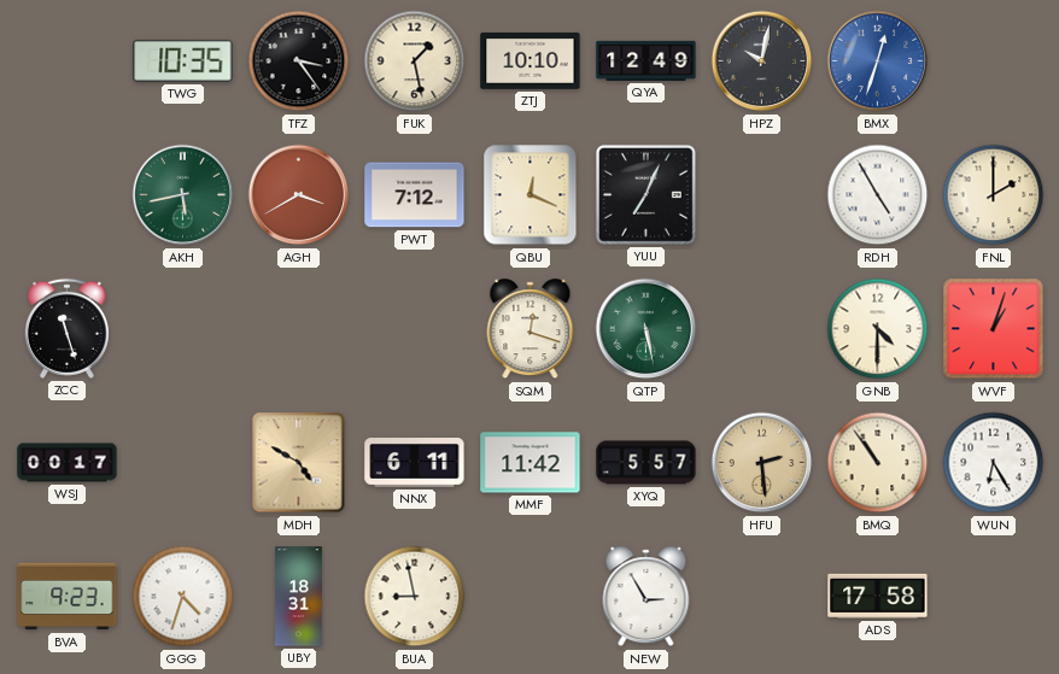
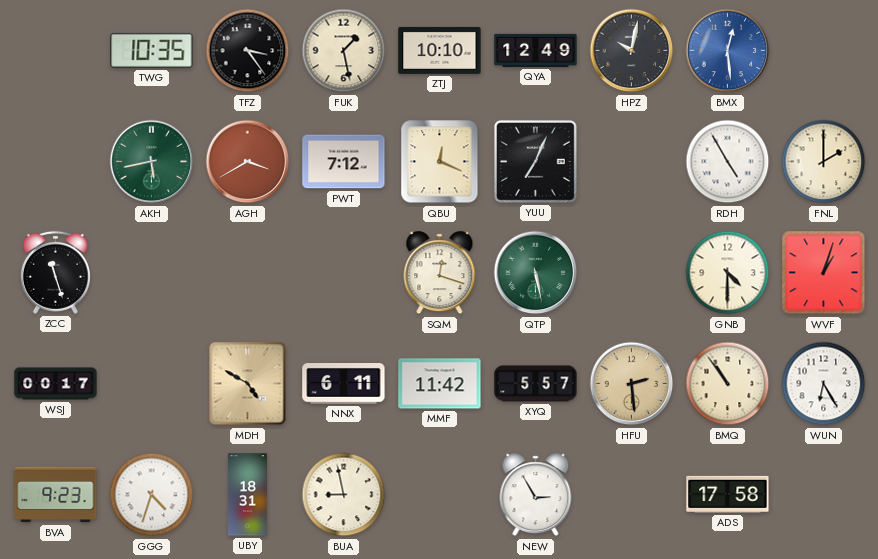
BMX: 12:33 -> 12:29
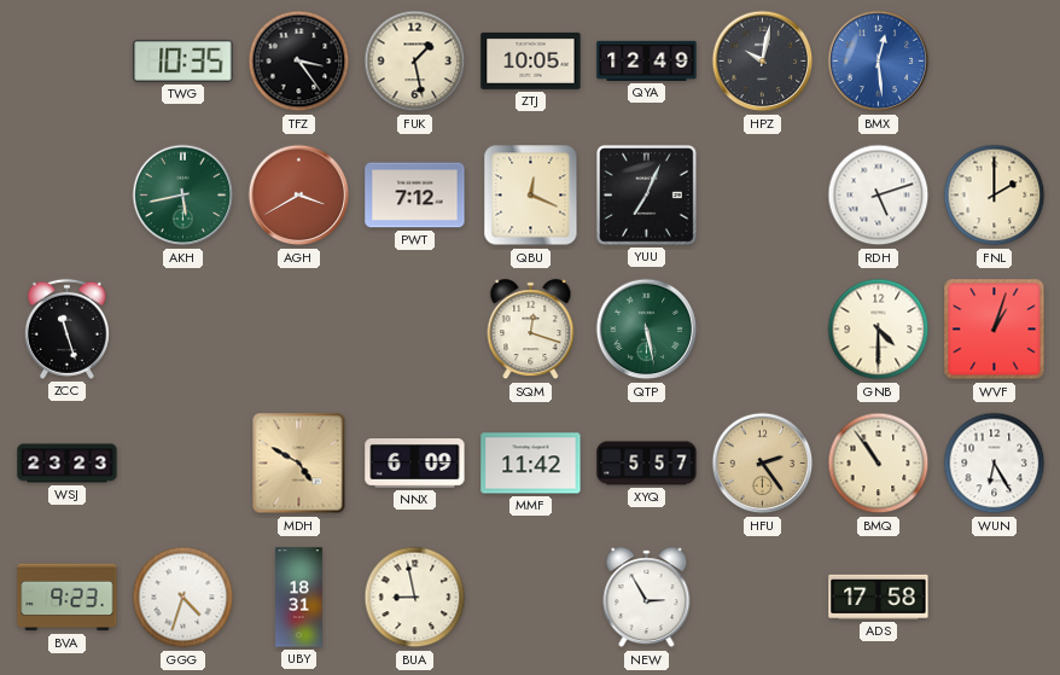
ZTJ: 10:10 -> 10:05
RDH: 4:55 -> 5:12
WSJ: 00:17 -> 23:23
NNX: 6:11 -> 6:09
HFU: 2:29 -> 2:24
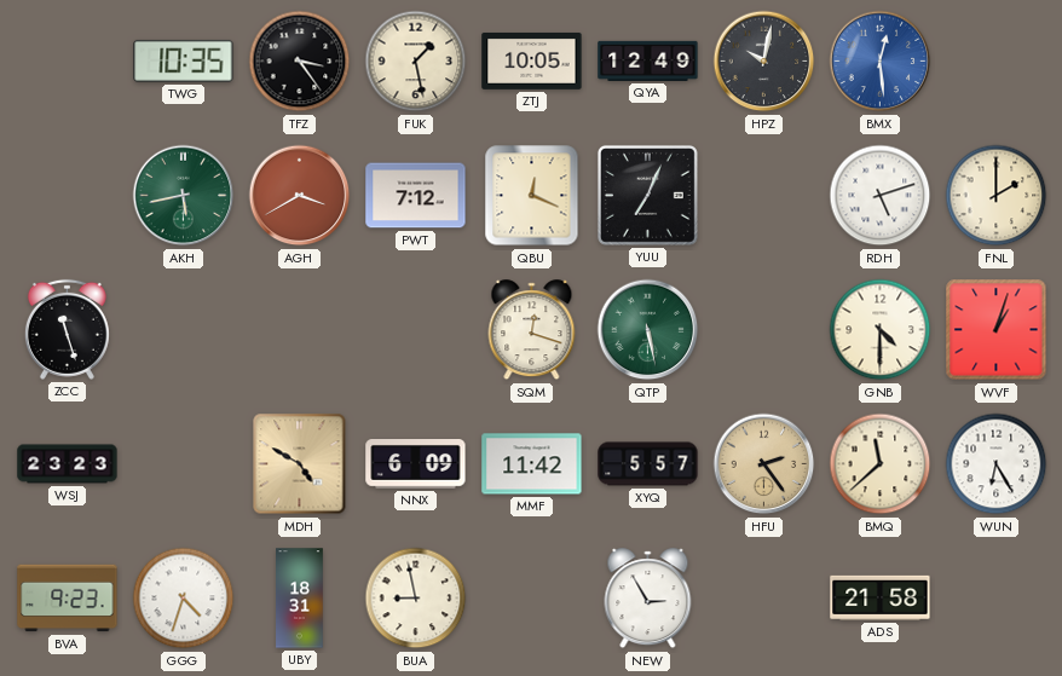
BMQ: 10:54 -> 11:38
ADS: 17:58 -> 21:58
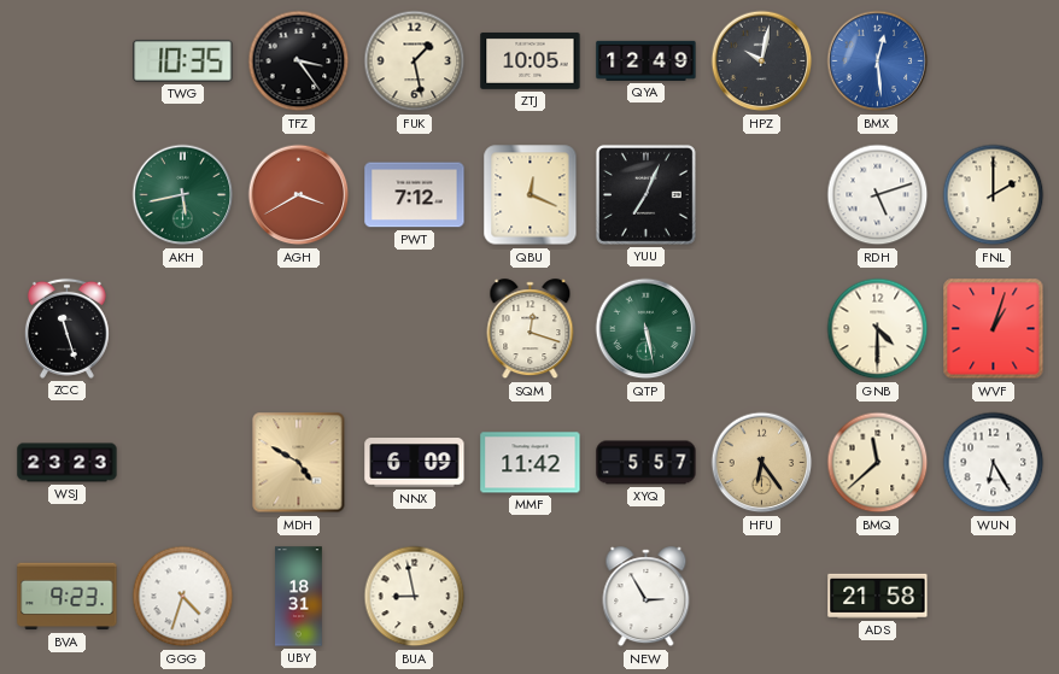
HFU: 2:24 -> 6:24
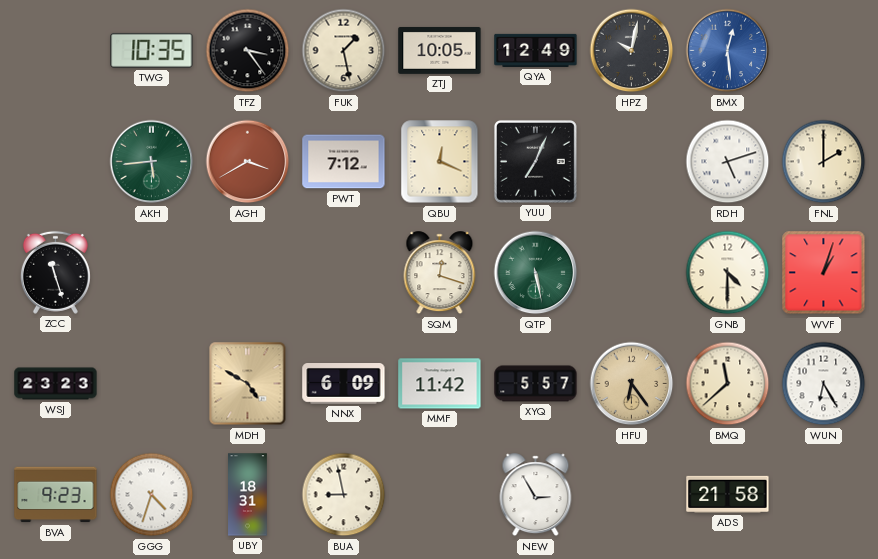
AKH: 5:43 -> 5:44
